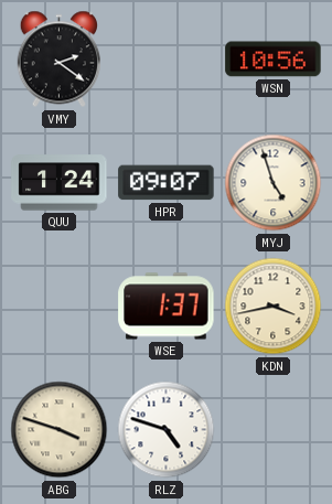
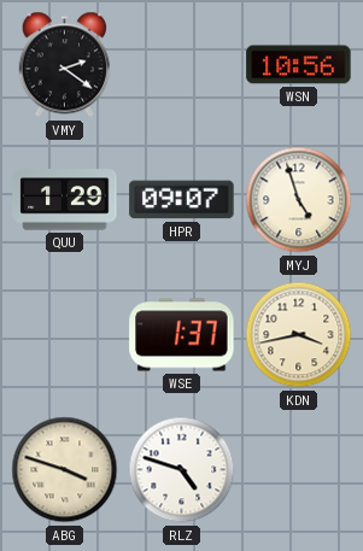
QUU: 1:24 -> 1:29
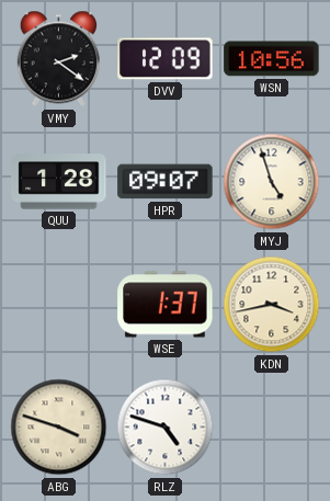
DVV: none -> 12:09
QUU: 1:29 -> 1:28
